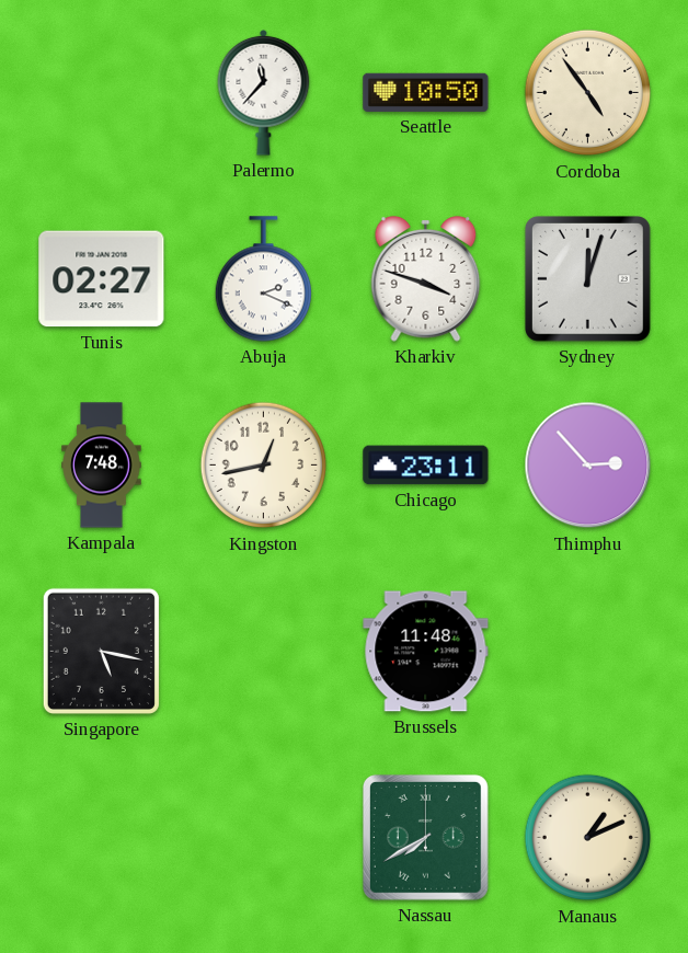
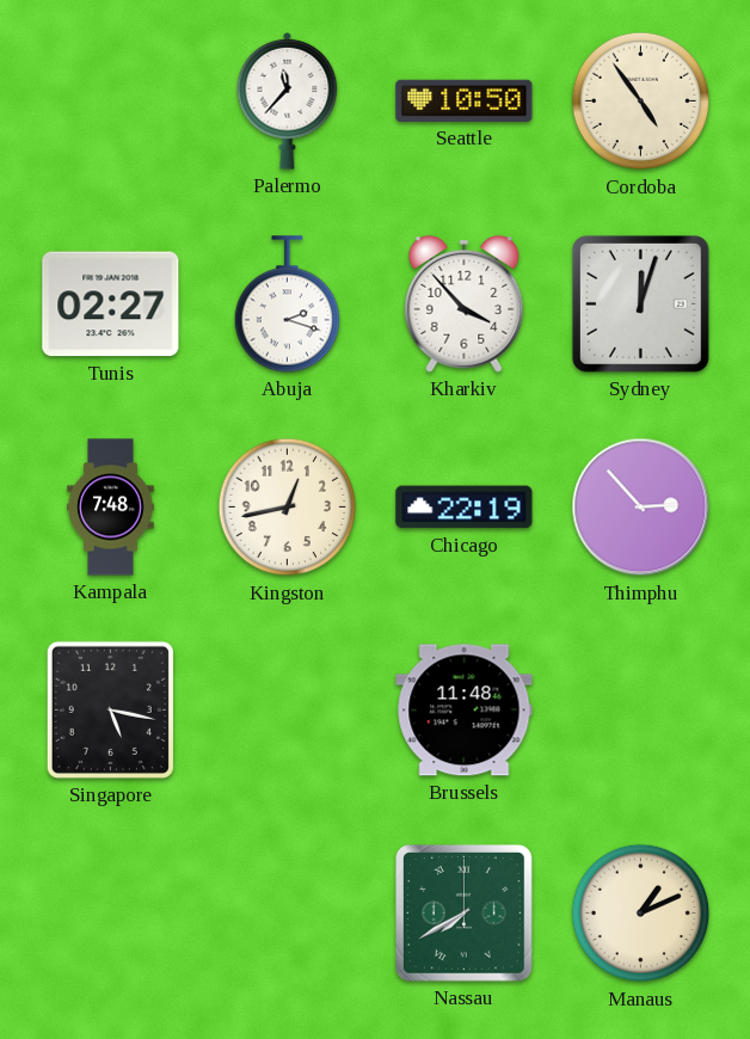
Abuja: 2:19 -> 2:18
Kharkiv: 3:48 -> 3:53
Chicago: 23:11 -> 22:19
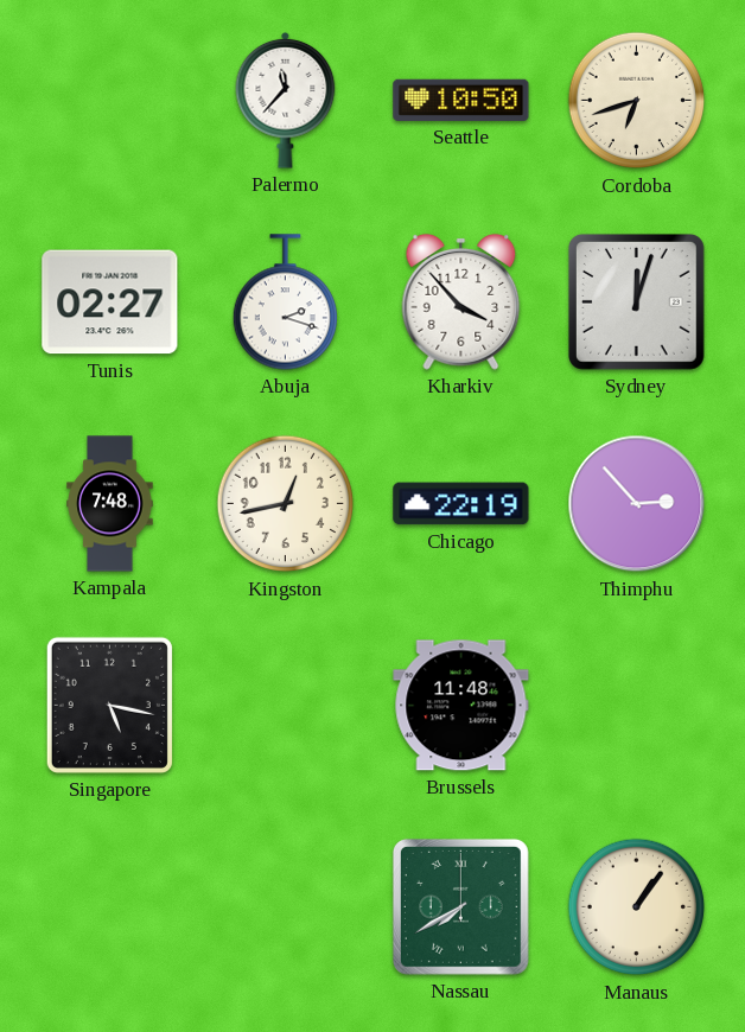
Cordoba: 4:54 -> 6:42
Manaus: 1:11 -> 1:06
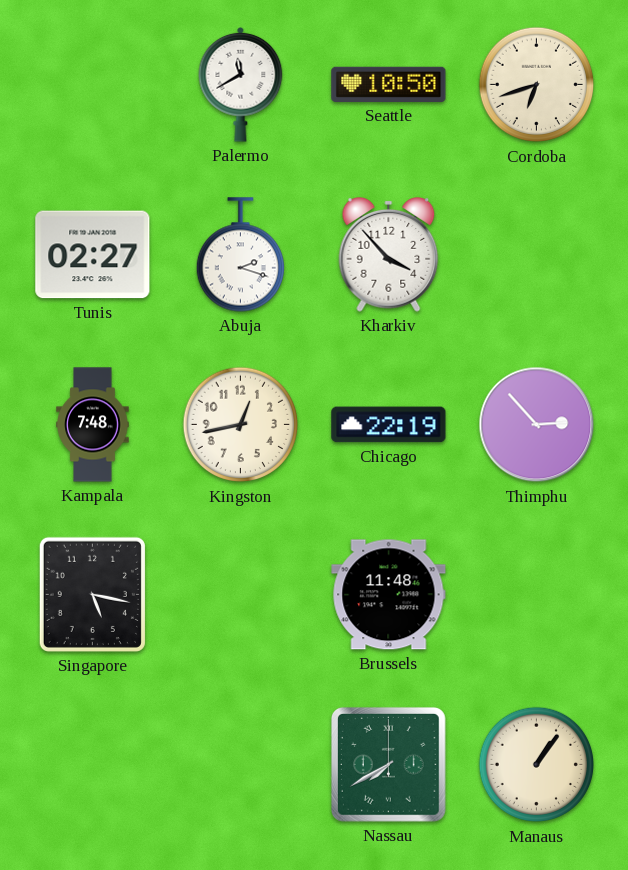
Palermo: 11:37 -> 11:40
Sydney: 12:03 -> none
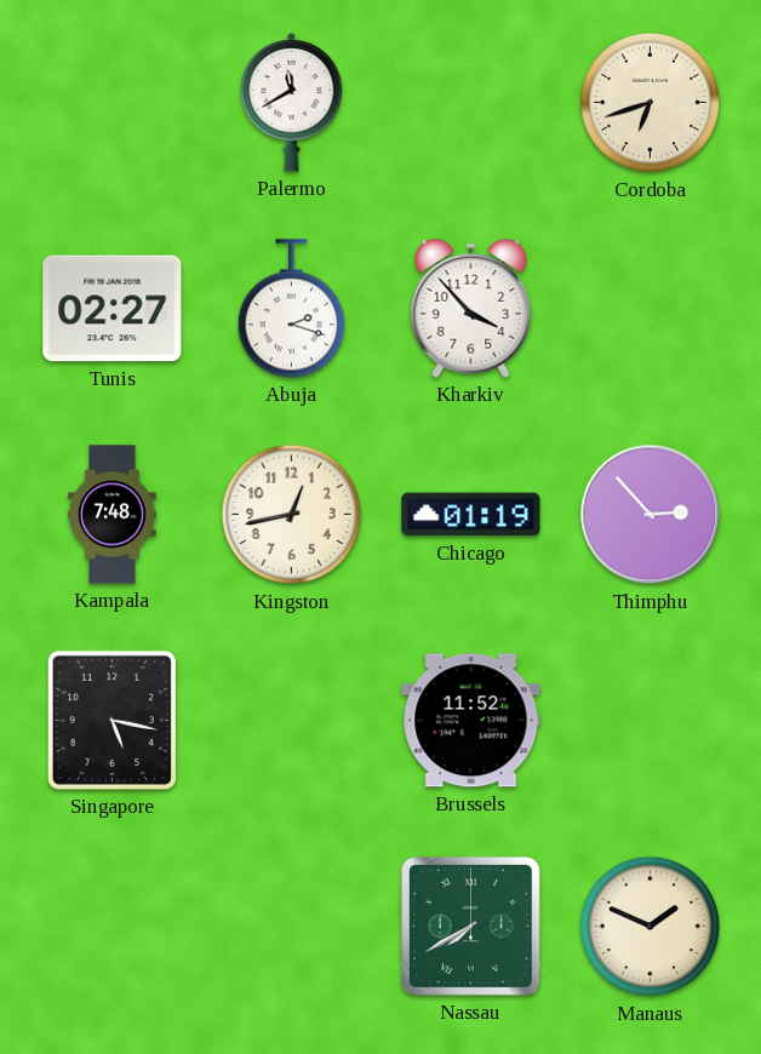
Seattle: 10:50 -> none
Chicago: 22:19 -> 01:19
Brussels: 11:48 -> 11:52
Manaus: 1:06 -> 1:49
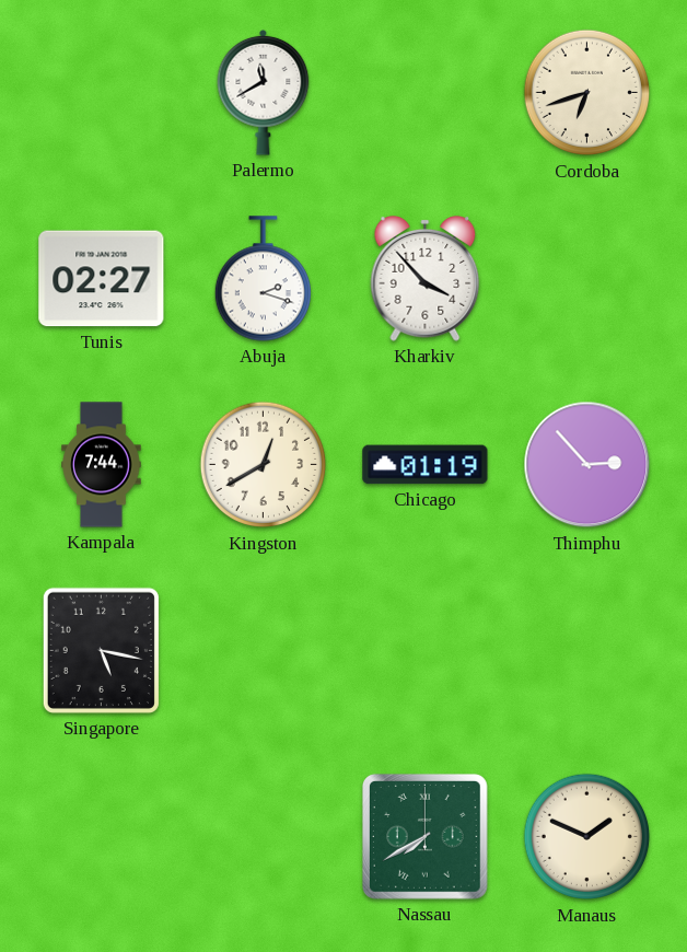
Kampala: 7:48 -> 7:44
Kingston: 12:43 -> 12:40
Brussels: 11:52 -> none
